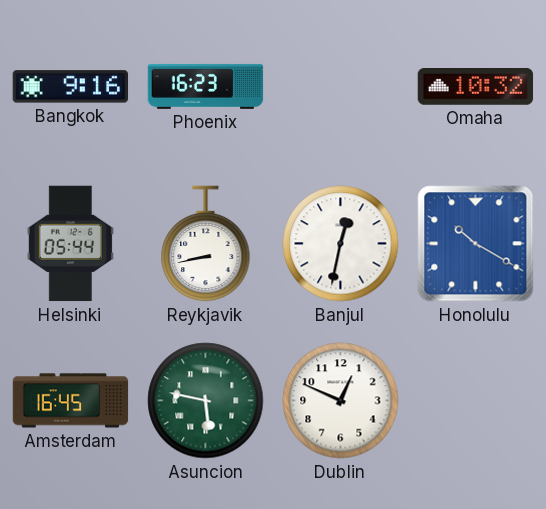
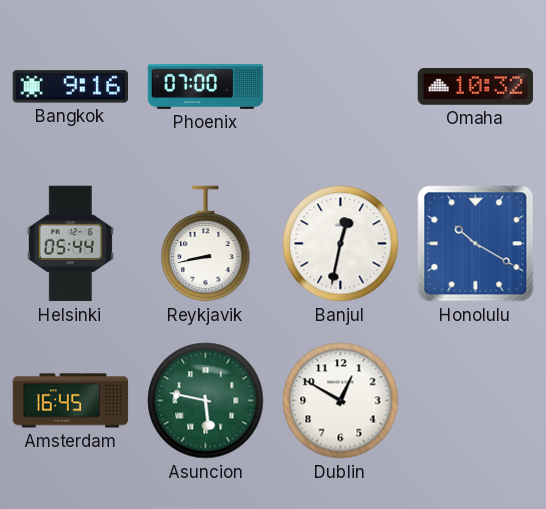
Phoenix: 16:23 -> 07:00
Dublin: 12:49 -> 12:50
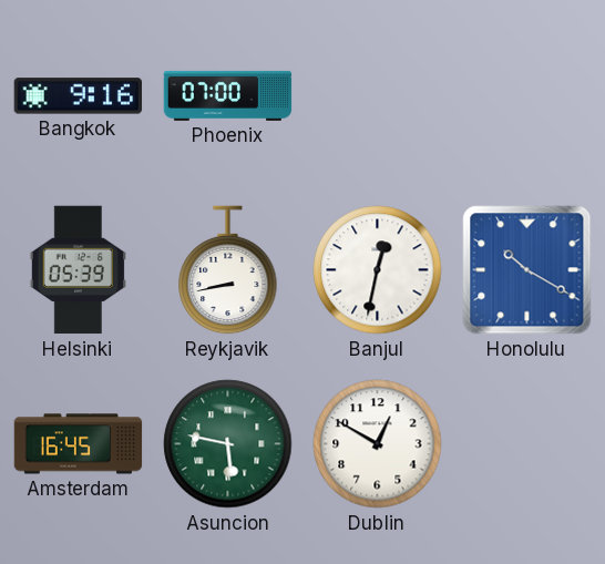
Omaha: 10:32 -> none
Helsinki: 05:44 -> 05:39
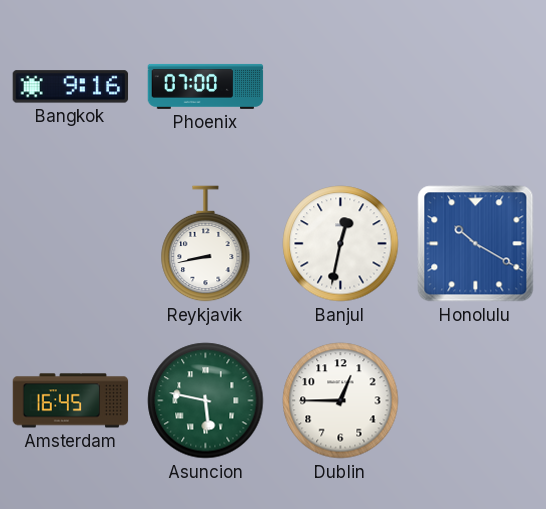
Helsinki: 05:39 -> none
Dublin: 12:50 -> 12:45
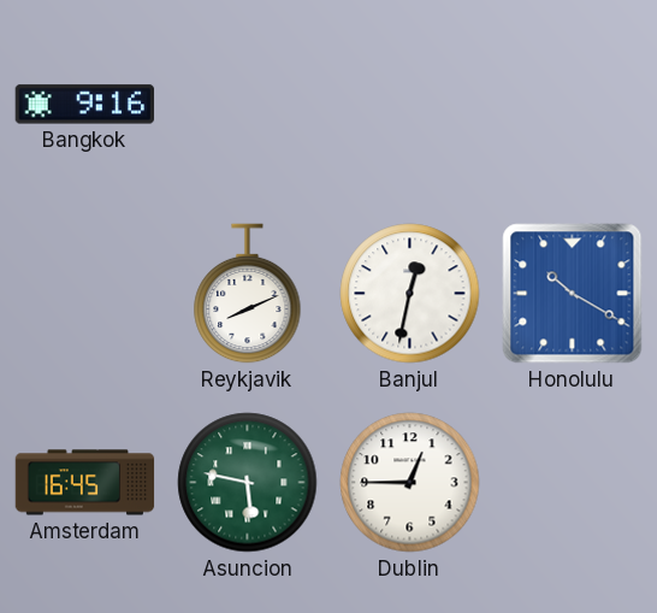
Phoenix: 07:00 -> none
Reykjavik: 8:43 -> 8:11
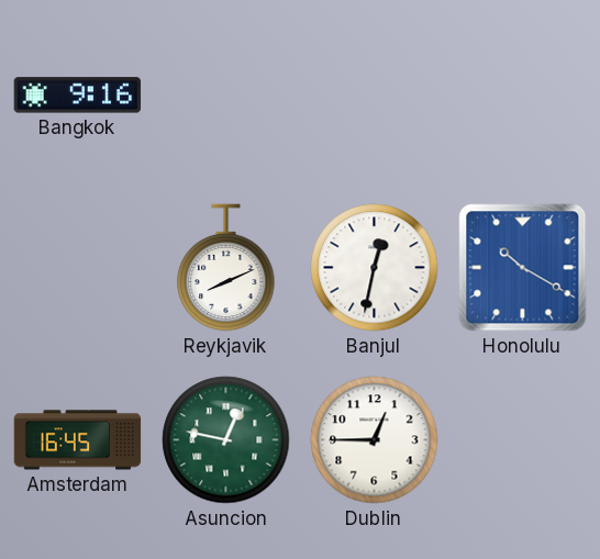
Asuncion: 5:47 -> 12:47
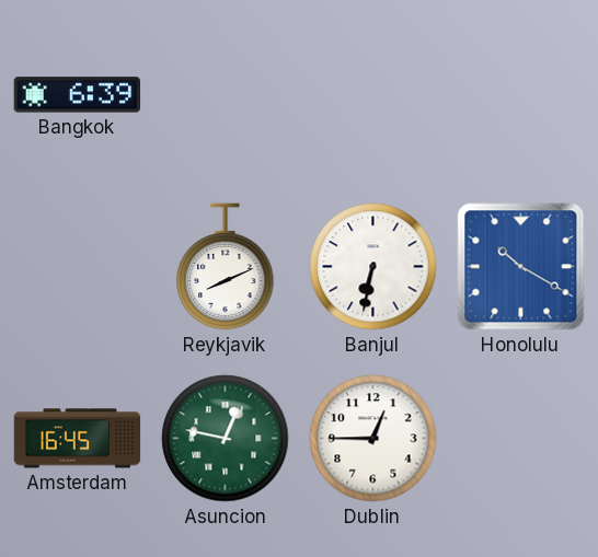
Bangkok: 9:16 -> 6:39
Banjul: 12:32 -> 6:32
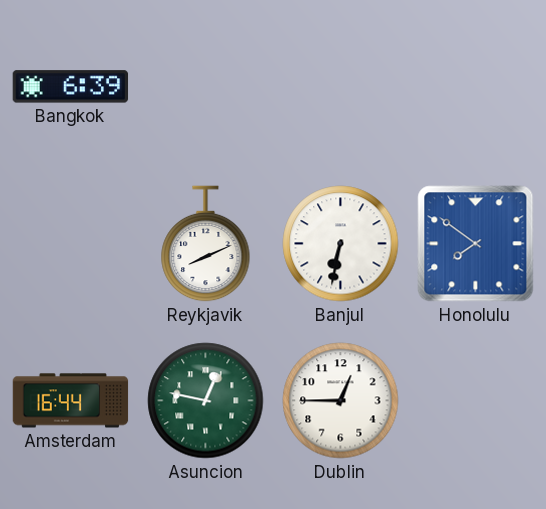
Honolulu: 10:20 -> 7:51
Amsterdam: 16:45 -> 16:44
